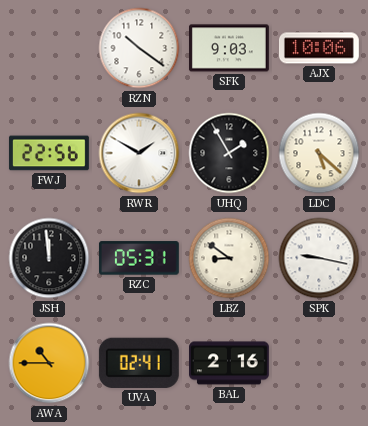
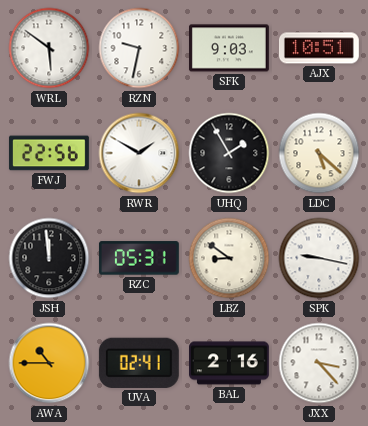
WRL: none -> 5:51
RZN: 10:21 -> 9:32
AJX: 10:06 -> 10:51
JXX: none -> 3:23
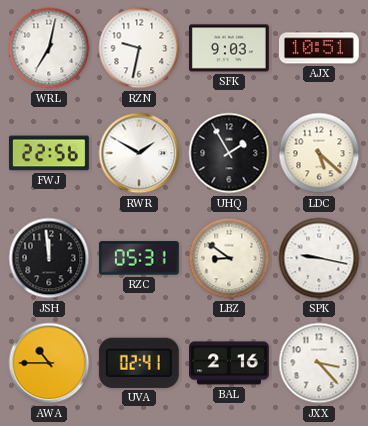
WRL: 5:51 -> 7:02
